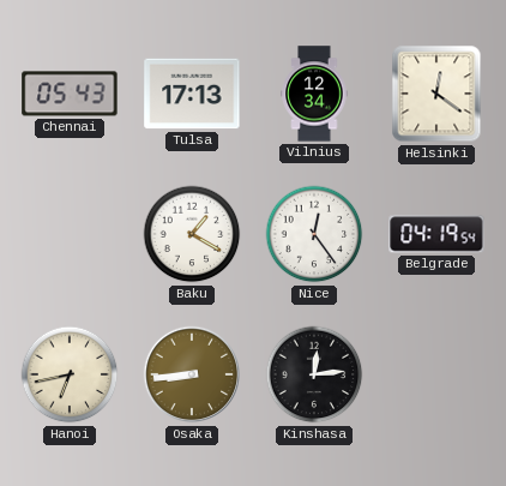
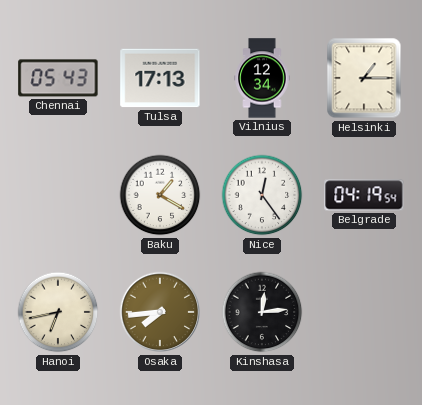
Helsinki: 12:21 -> 1:15
Osaka: 8:44 -> 7:44
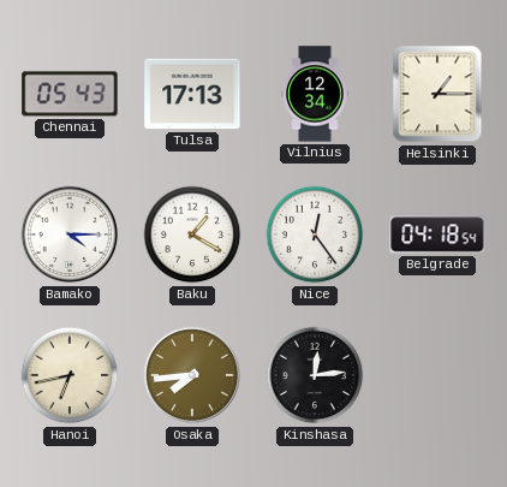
Bamako: none -> 4:15
Belgrade: 04:19 -> 04:18
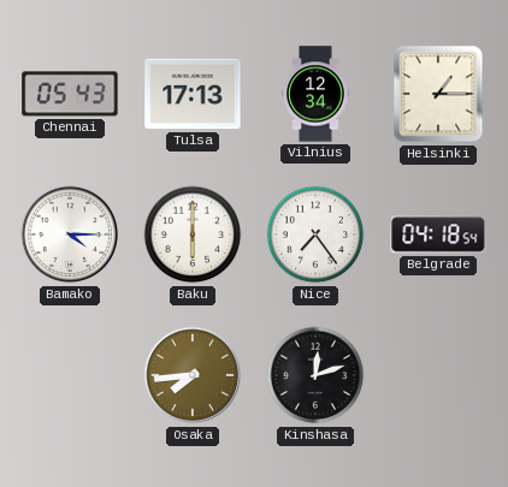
Baku: 1:20 -> 6:00
Nice: 12:24 -> 7:24
Hanoi: 6:43 -> none
Kinshasa: 12:14 -> 12:12
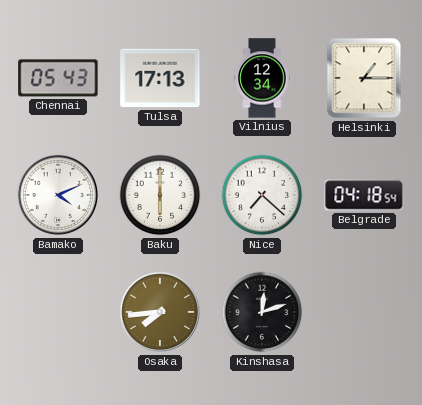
Bamako: 4:15 -> 4:11
Nice: 7:24 -> 7:22
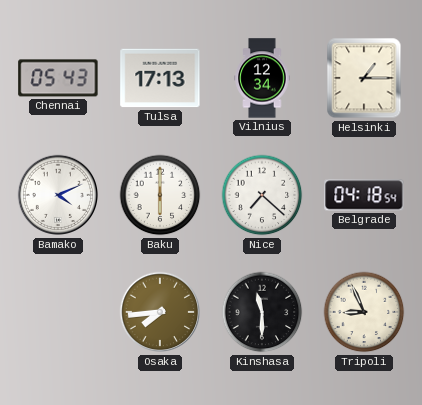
Kinshasa: 12:12 -> 11:30
Tripoli: none -> 8:56
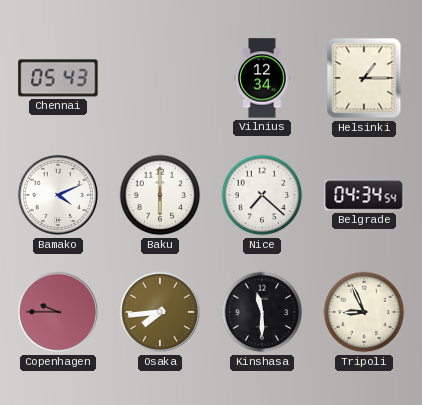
Tulsa: 17:13 -> none
Belgrade: 04:18 -> 04:34
Copenhagen: none -> 9:45
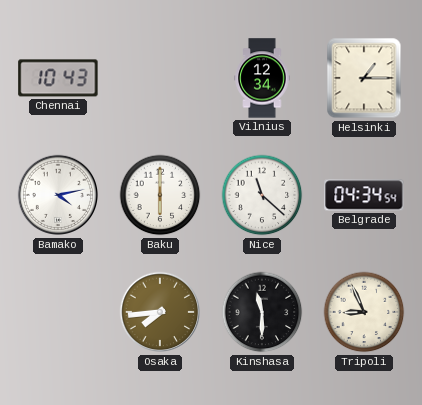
Chennai: 05:43 -> 10:43
Bamako: 4:11 -> 4:13
Nice: 7:22 -> 11:22
Copenhagen: 9:45 -> none
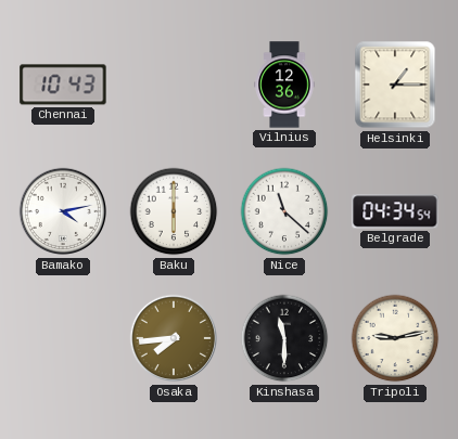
Vilnius: 12:34 -> 12:36
Tripoli: 8:56 -> 9:13
